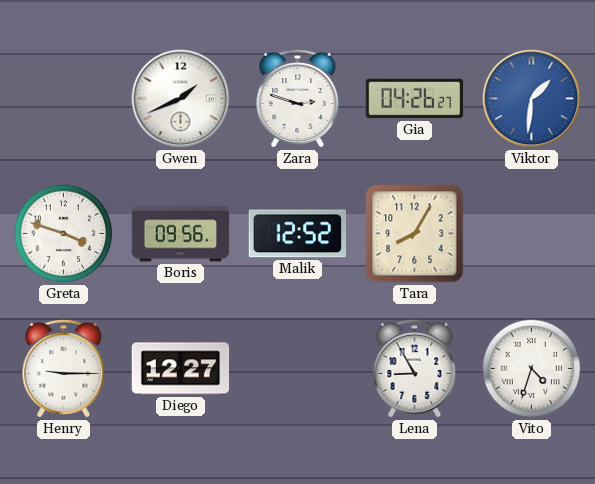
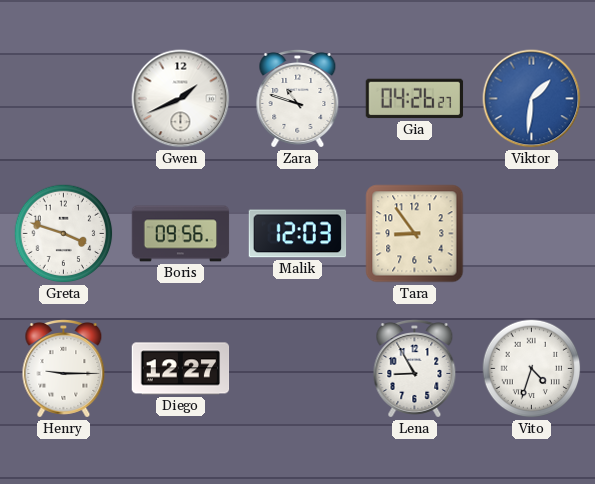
Zara: 2:48 -> 10:48
Malik: 12:52 -> 12:03
Tara: 8:05 -> 8:54
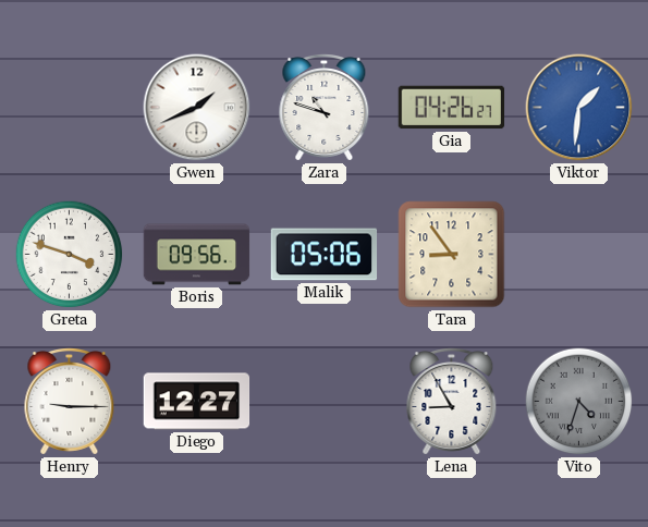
Malik: 12:03 -> 05:06
Vito dial: white -> grey
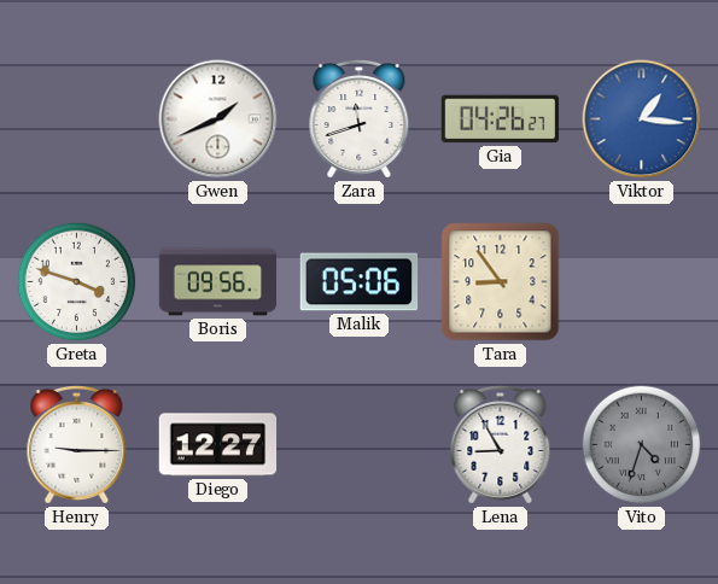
Zara: 10:48 -> 11:42
Viktor: 1:31 -> 1:16
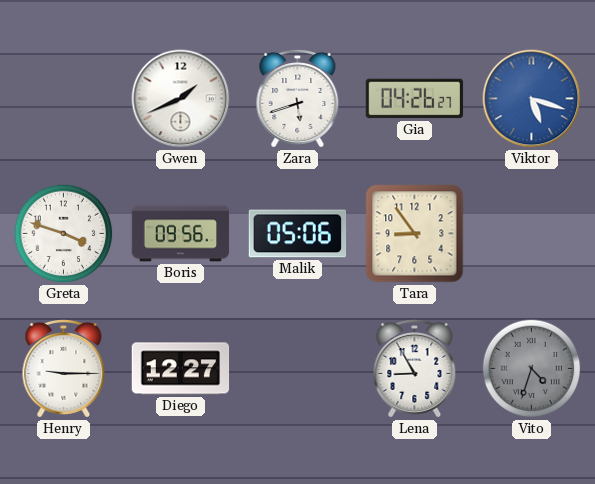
Zara: 11:42 -> 5:42
Viktor: 1:16 -> 5:18
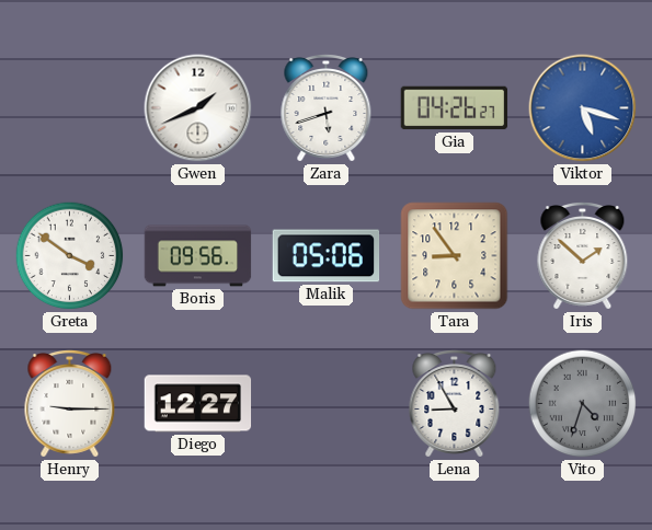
Greta: 3:48 -> 3:51
Iris: none -> 1:52
